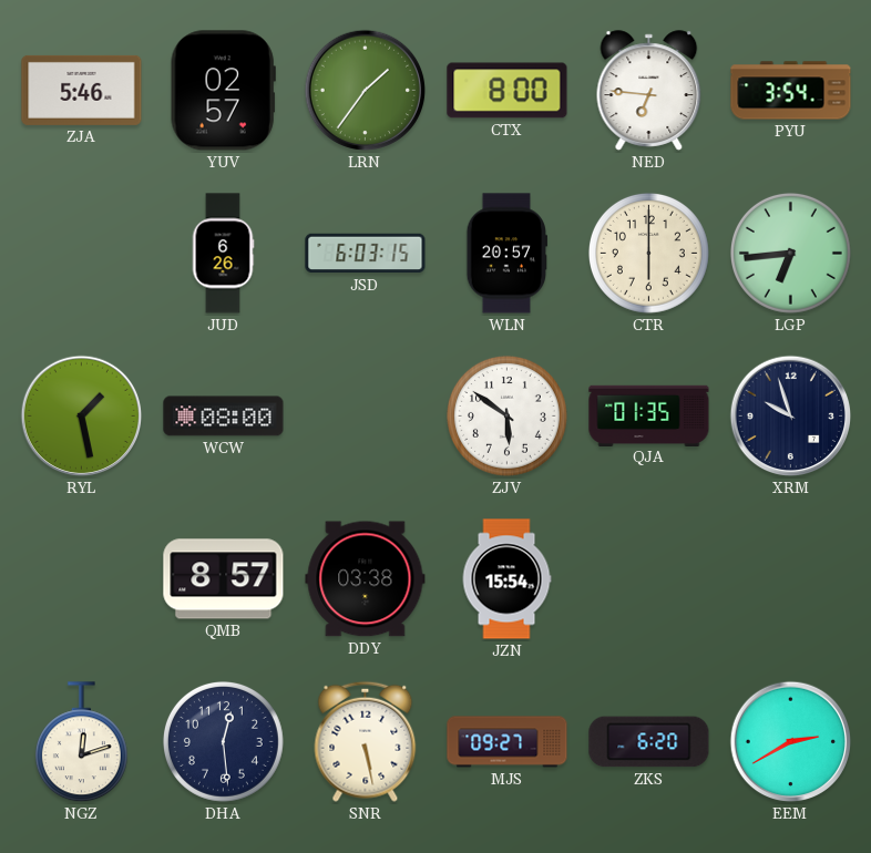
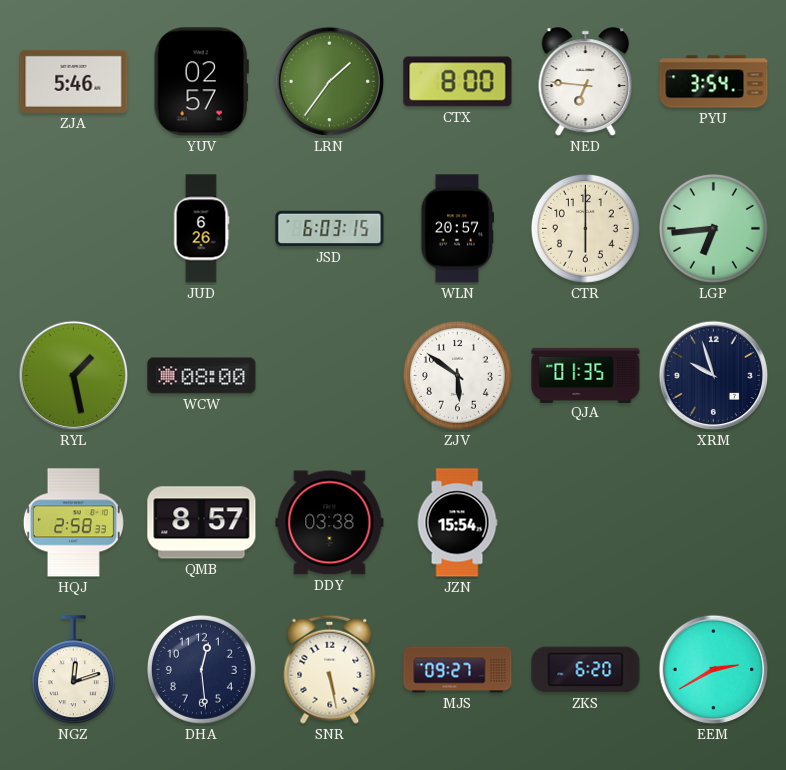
HQJ: none -> 2:58
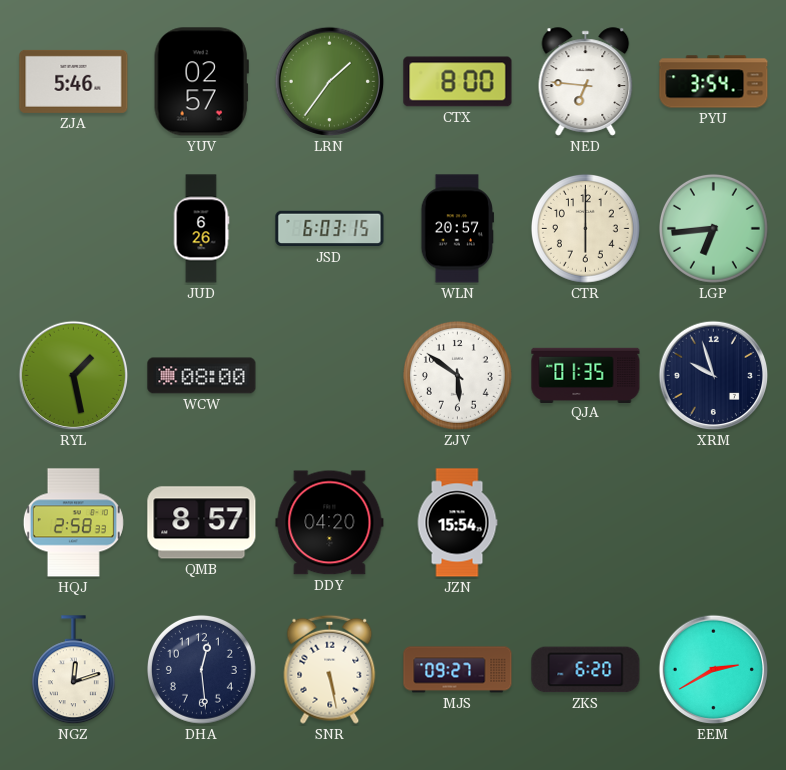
DDY: 03:38 -> 04:20
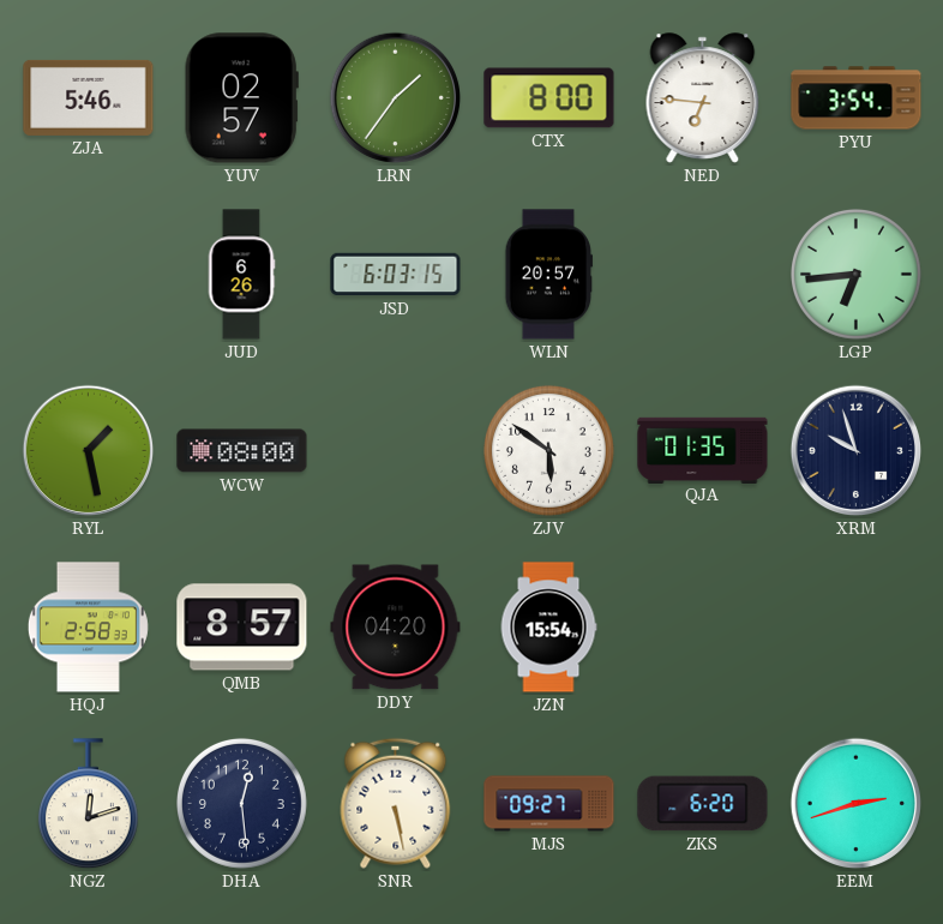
CTR: 6:00 -> none
EEM: 2:40 -> 2:42
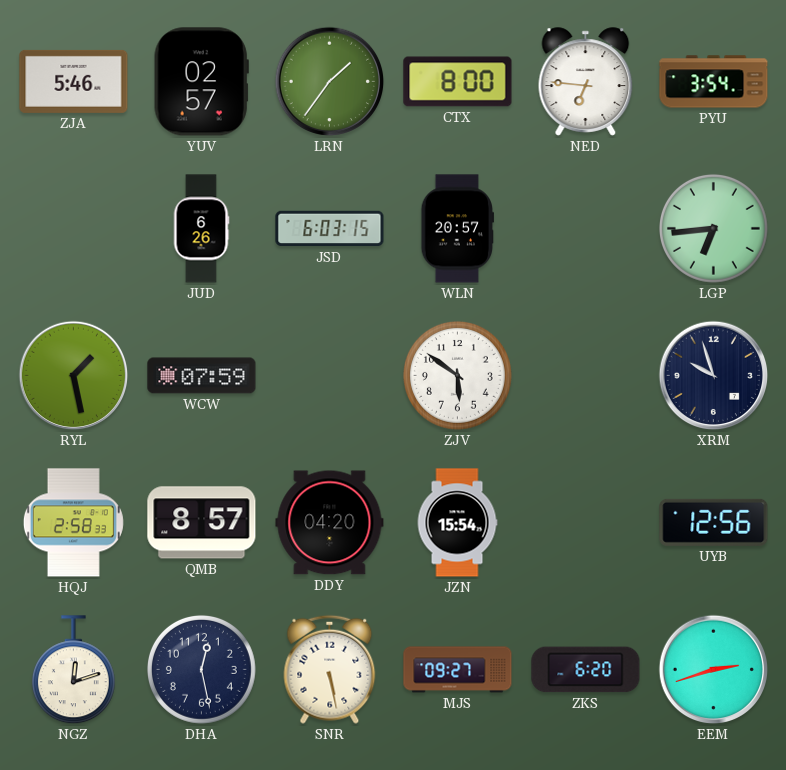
WCW: 08:00 -> 07:59
QJA: 01:35 -> none
UYB: none -> 12:56
DHA: 12:29 -> 12:28
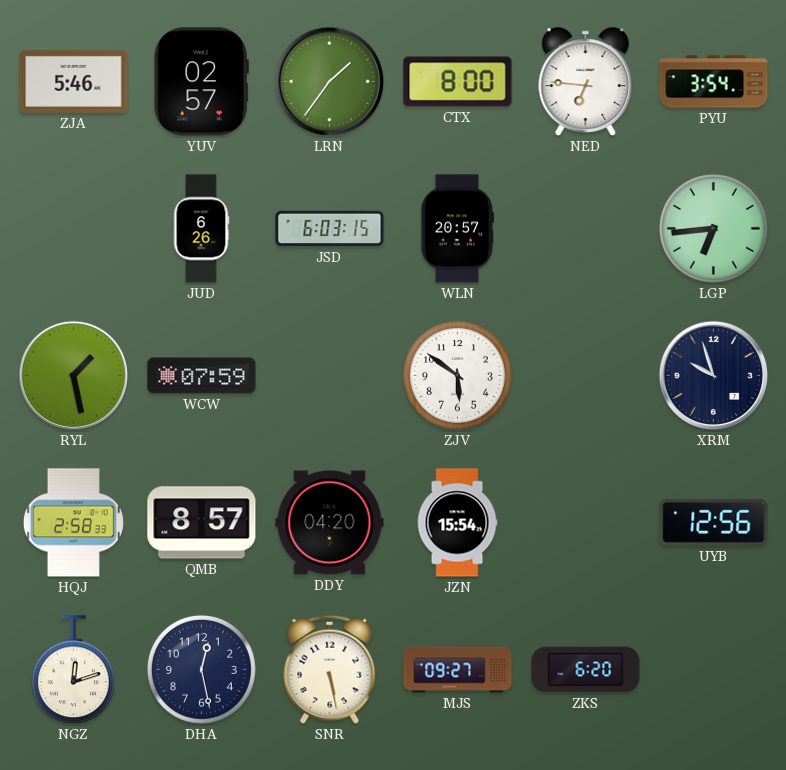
EEM: 2:42 -> none
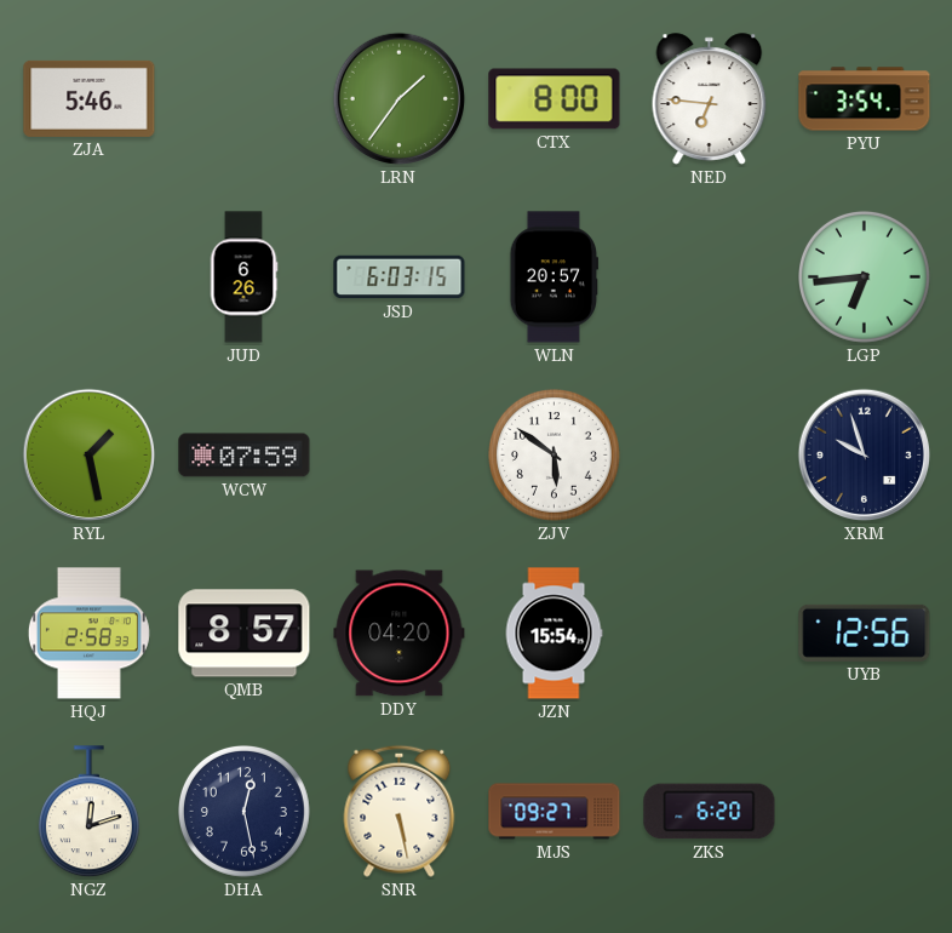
YUV: 02:57 -> none
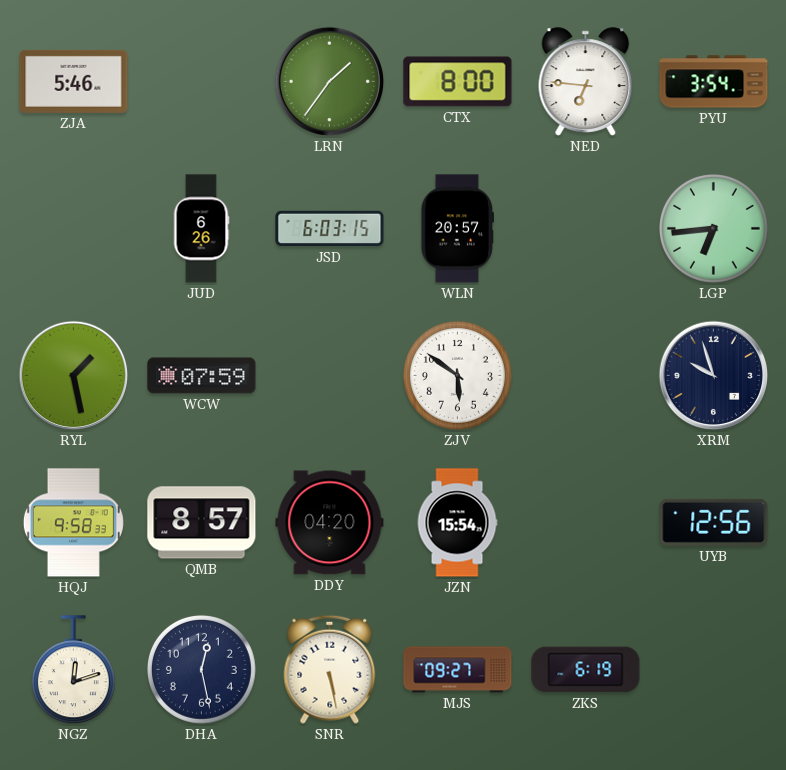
HQJ: 2:58 -> 9:58
ZKS: 6:20 -> 6:19
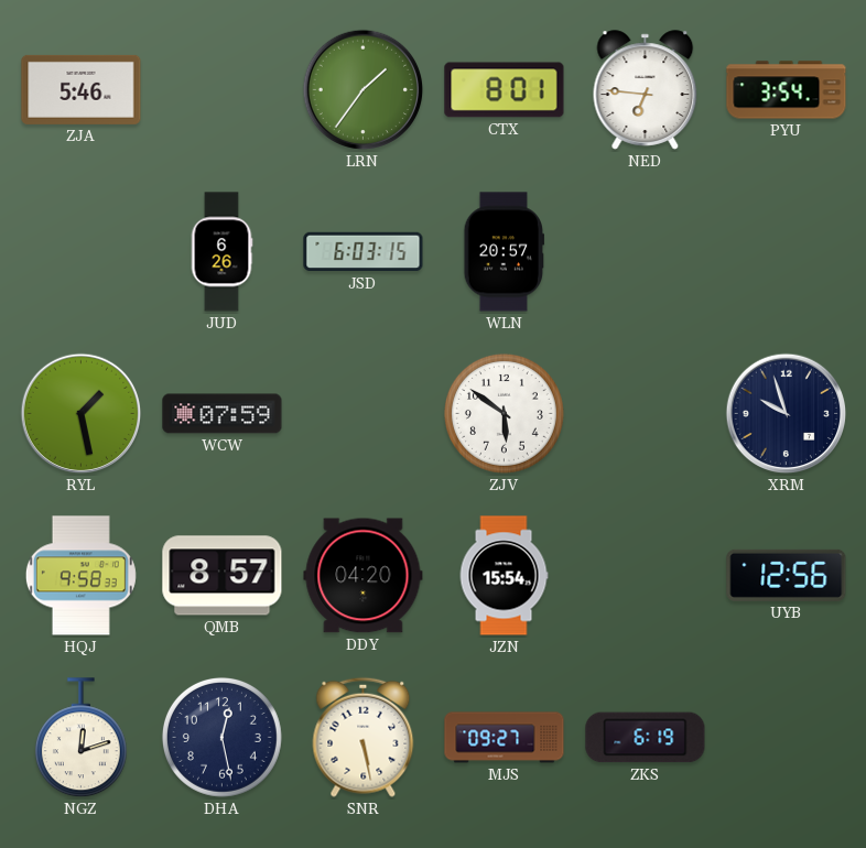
CTX: 8:00 -> 8:01
LGP: 6:44 -> none
